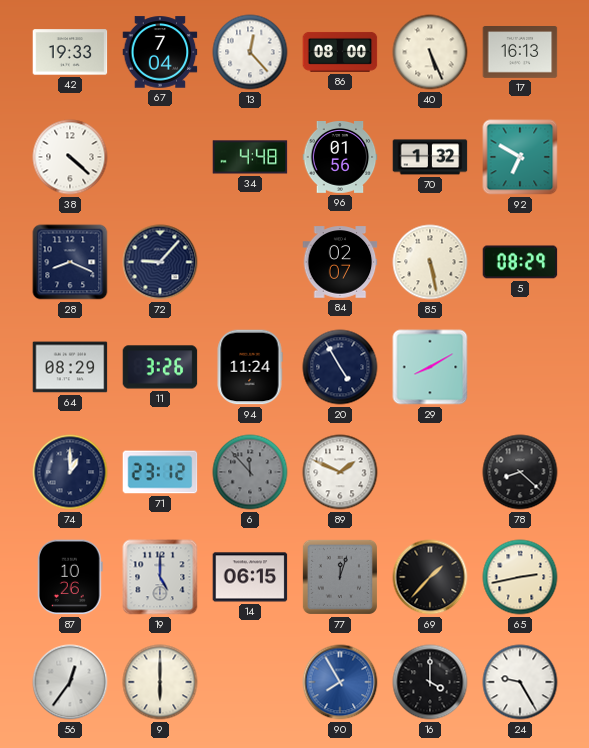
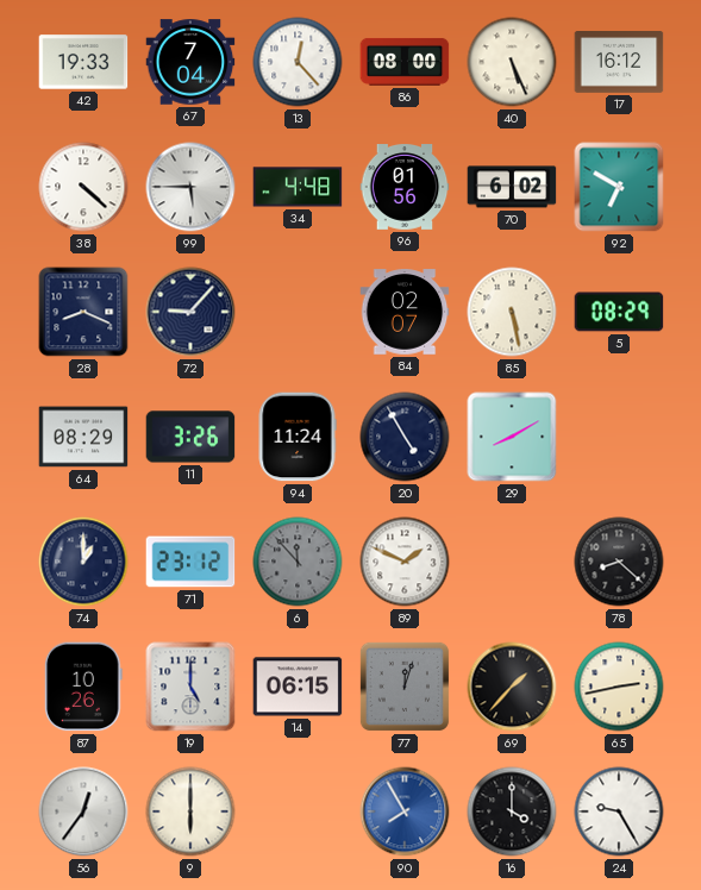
17: 16:13 -> 16:12
99: none -> 5:45
70: 1:32 -> 6:02
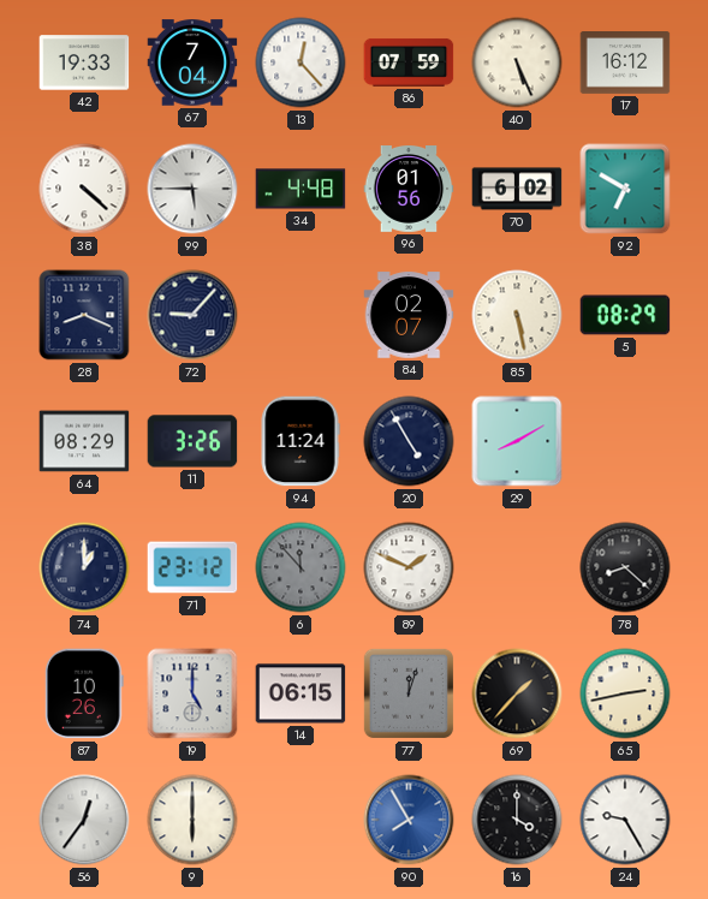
86: 08:00 -> 07:59
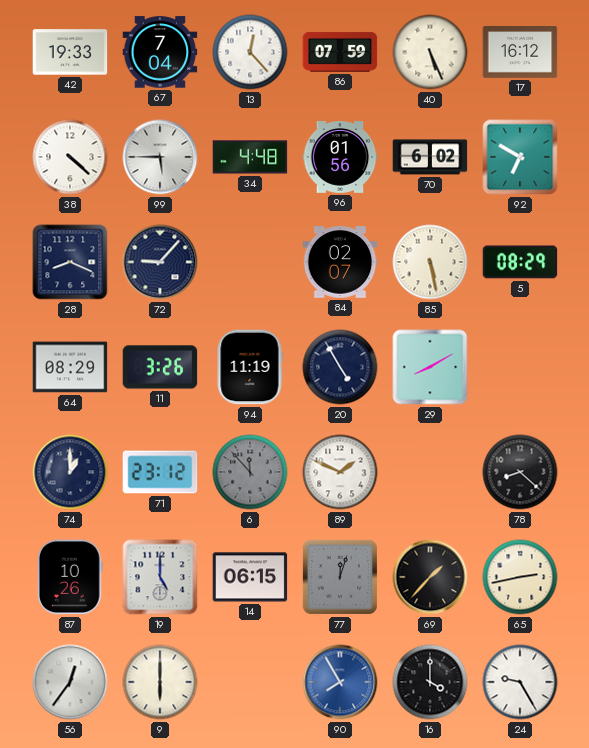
94: 11:24 -> 11:19
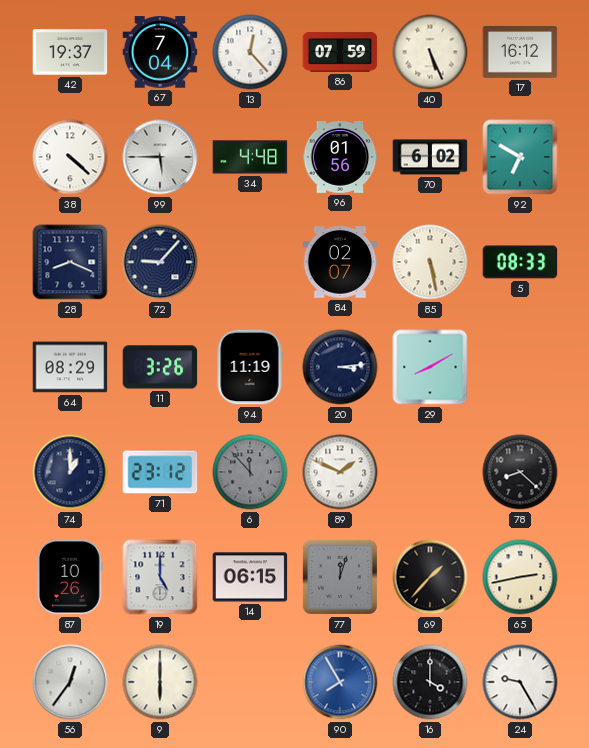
42: 19:33 -> 19:37
5: 08:29 -> 08:33
20: 4:55 -> 3:14
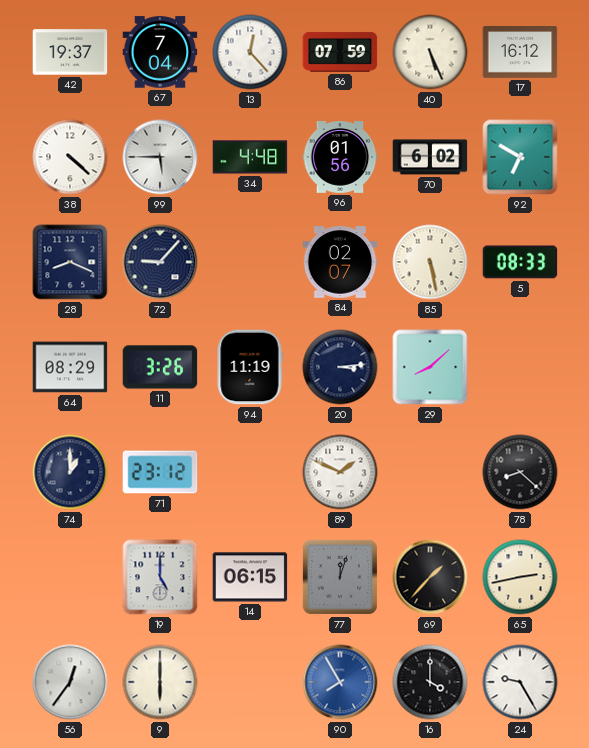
29: 8:10 -> 8:08
6: 11:53 -> none
87: 10:26 -> none
